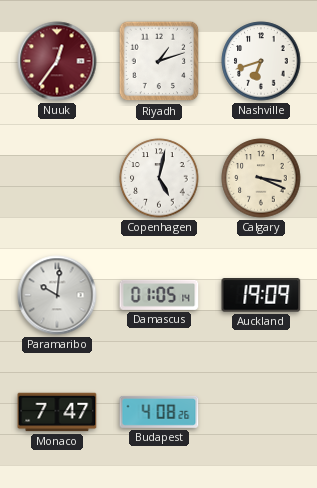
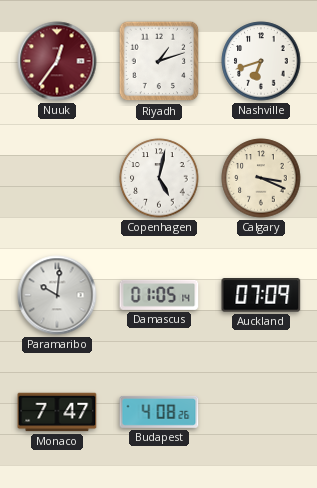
Auckland: 19:09 -> 07:09
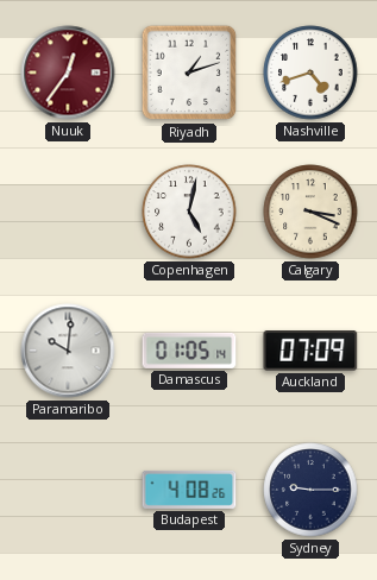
Nashville: 6:42 -> 4:42
Monaco: 7:47 -> none
Sydney: none -> 9:15
